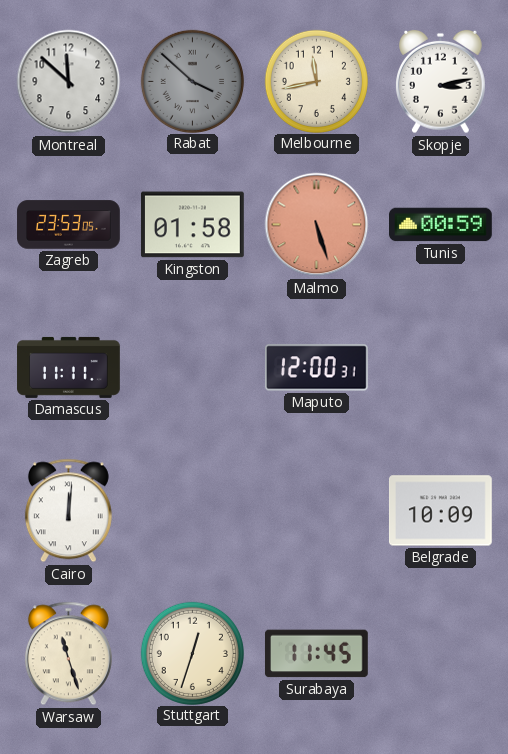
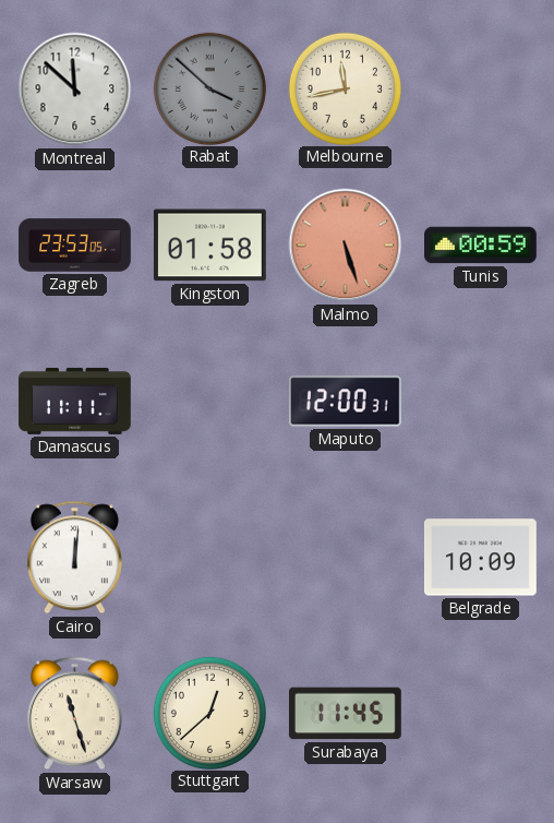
Skopje: 3:13 -> none
Stuttgart: 12:33 -> 12:38
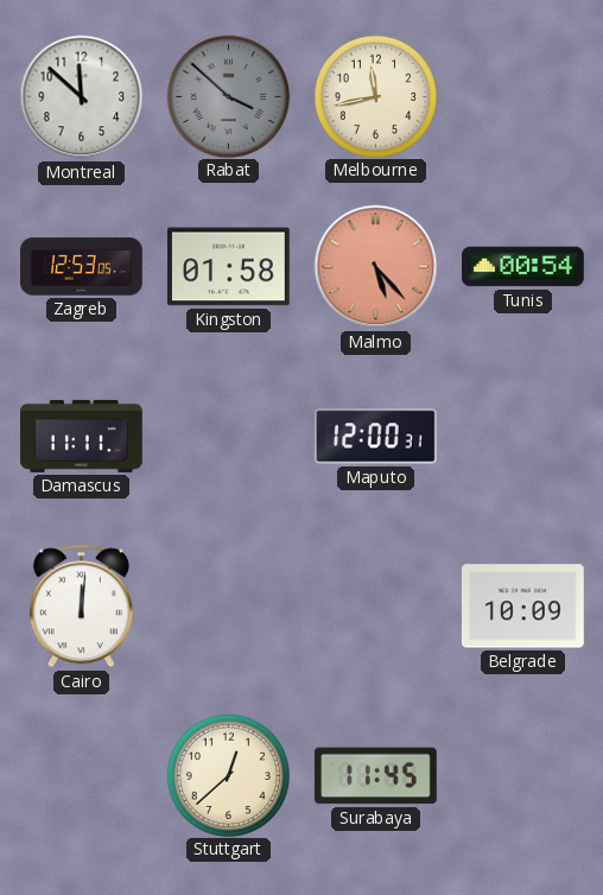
Zagreb: 23:53 -> 12:53
Malmo: 5:27 -> 5:23
Tunis: 00:59 -> 00:54
Warsaw: 11:27 -> none
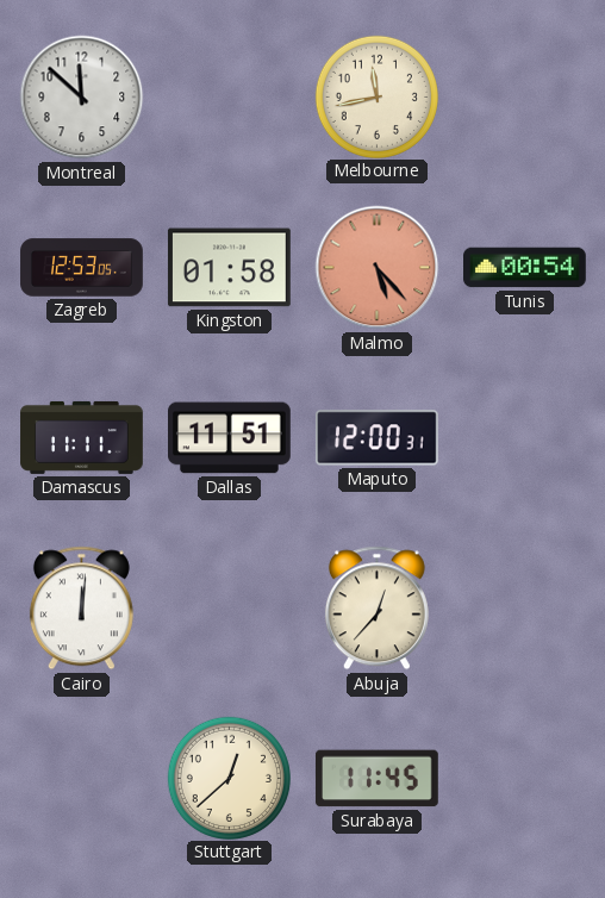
Rabat: 3:52 -> none
Dallas: none -> 11:51
Abuja: none -> 12:37
Belgrade: 10:09 -> none
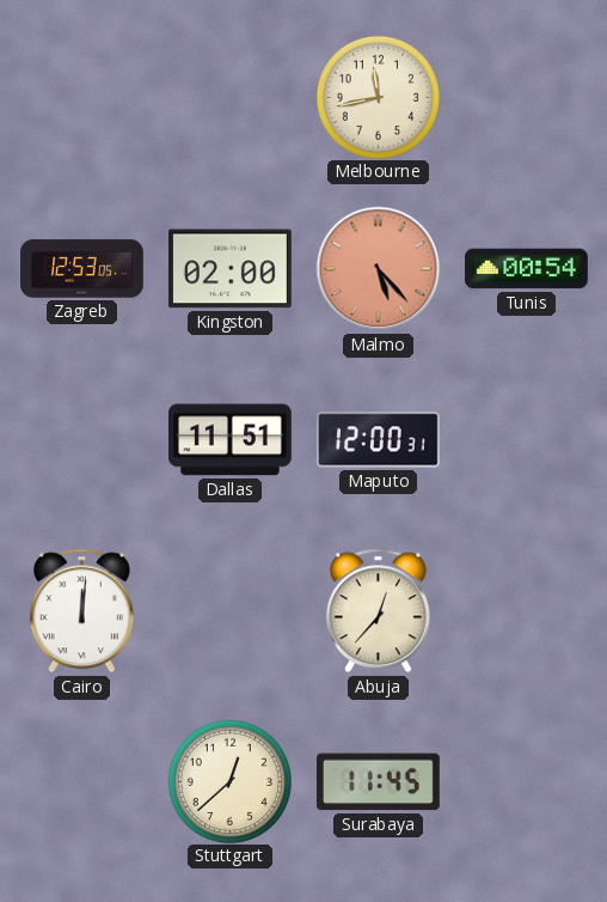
Montreal: 11:52 -> none
Kingston: 01:58 -> 02:00
Damascus: 11:11 -> none
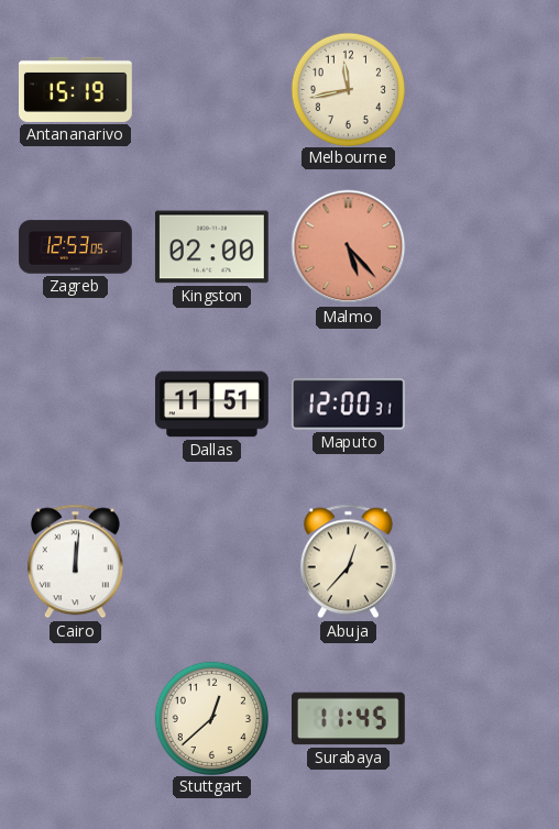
Antananarivo: none -> 15:19
Tunis: 00:54 -> none
